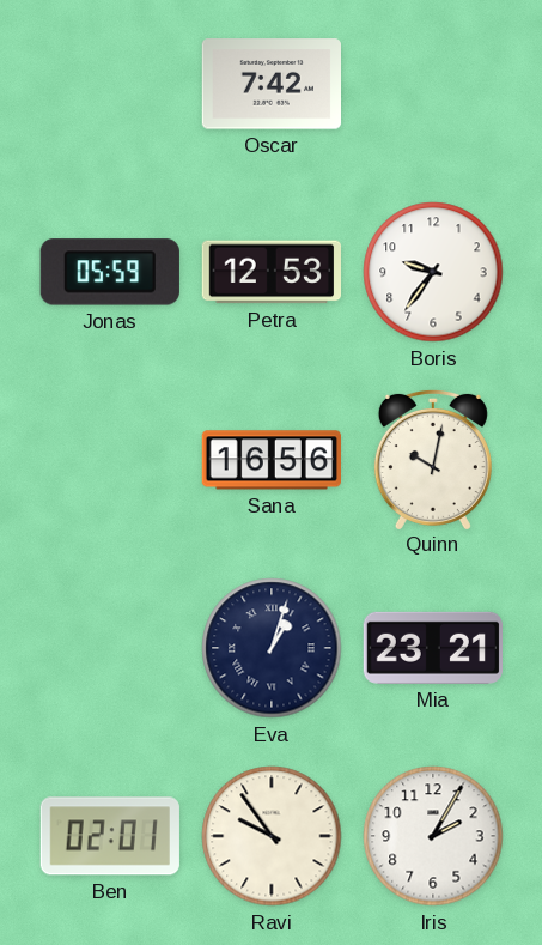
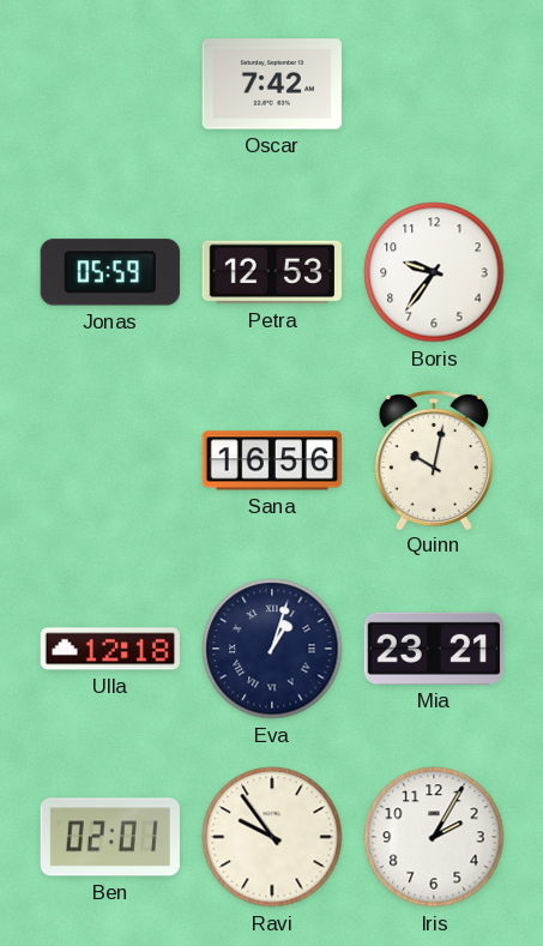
Ulla: none -> 12:18
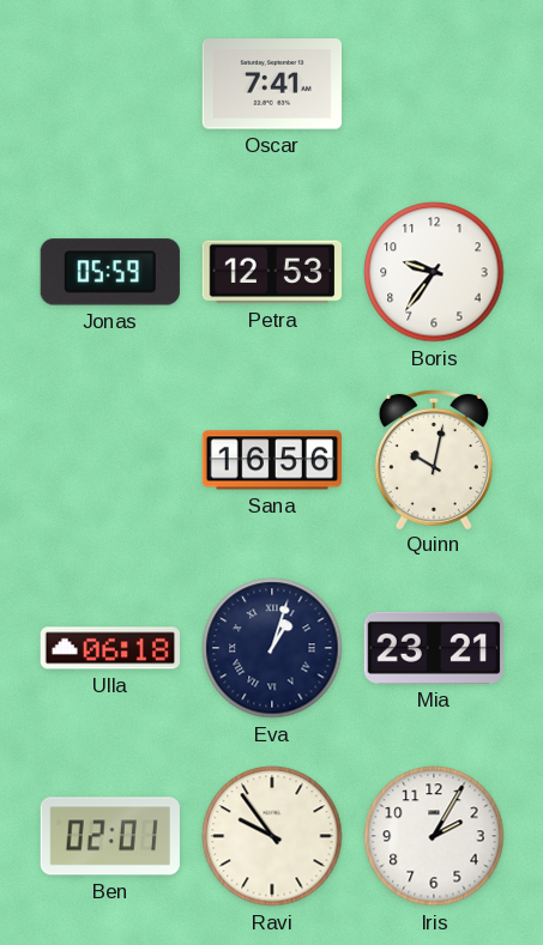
Oscar: 7:42 -> 7:41
Ulla: 12:18 -> 06:18
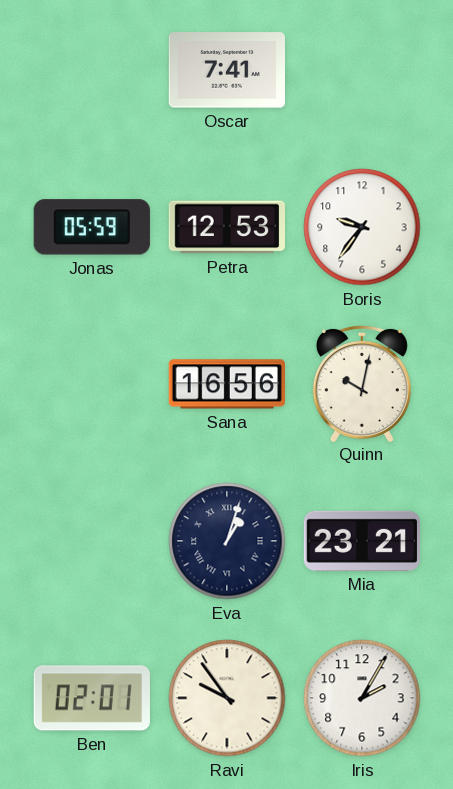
Ulla: 06:18 -> none
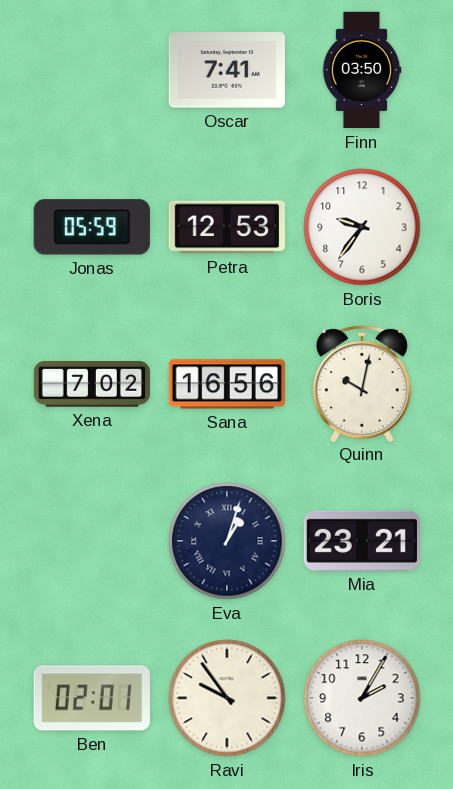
Finn: none -> 03:50
Xena: none -> 7:02
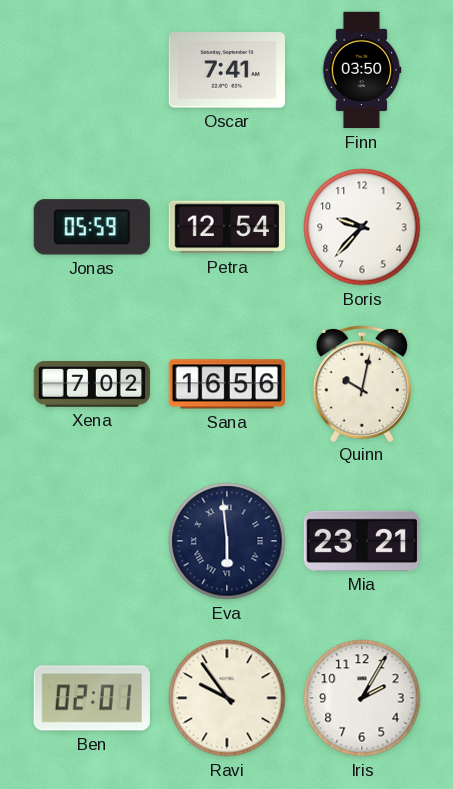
Petra: 12:53 -> 12:54
Boris: 9:36 -> 9:37
Eva: 1:03 -> 5:59
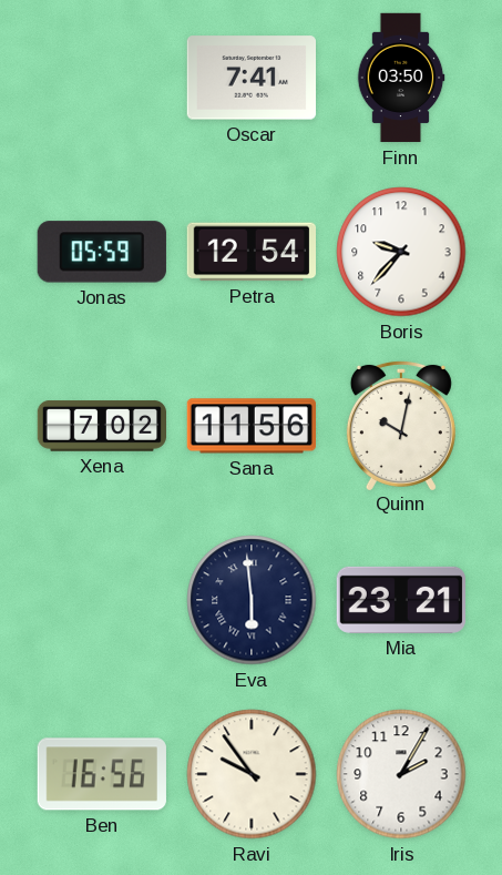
Sana: 16:56 -> 11:56
Ben: 02:01 -> 16:56
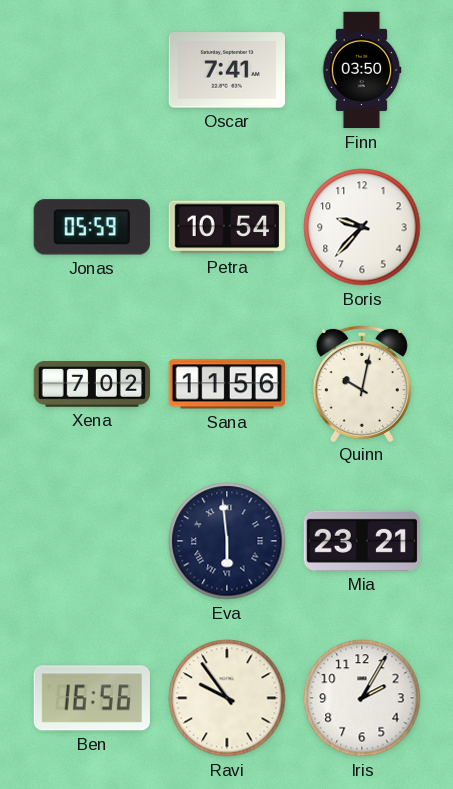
Petra: 12:54 -> 10:54
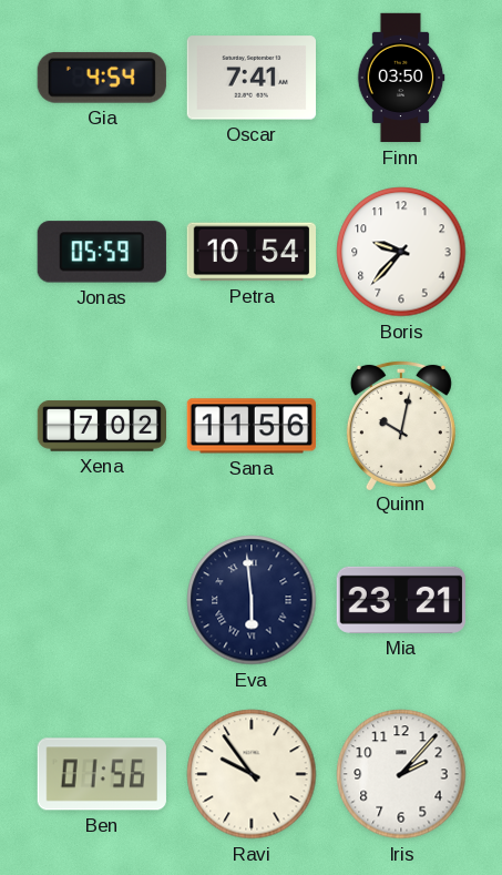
Gia: none -> 4:54
Ben: 16:56 -> 01:56
Iris: 2:05 -> 2:07
